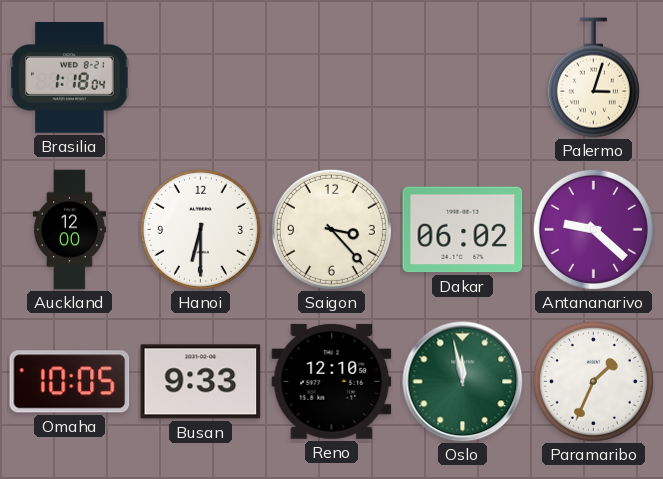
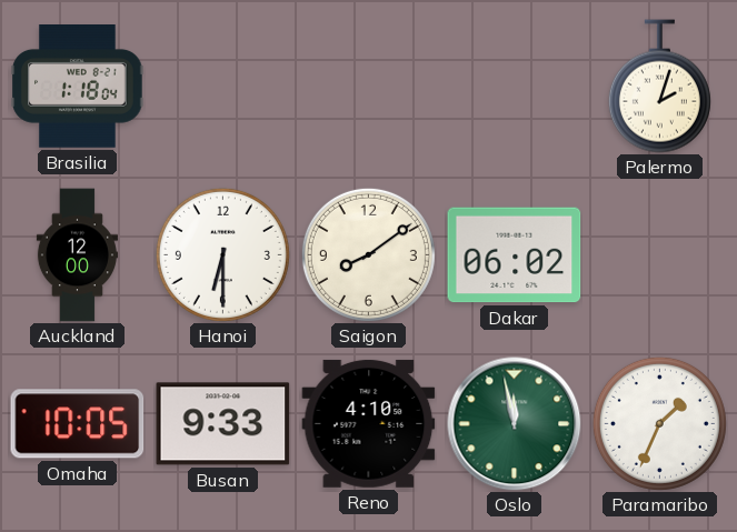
Palermo: 3:03 -> 2:03
Saigon: 3:23 -> 8:09
Antananarivo: 9:22 -> none
Reno: 12:10 -> 4:10
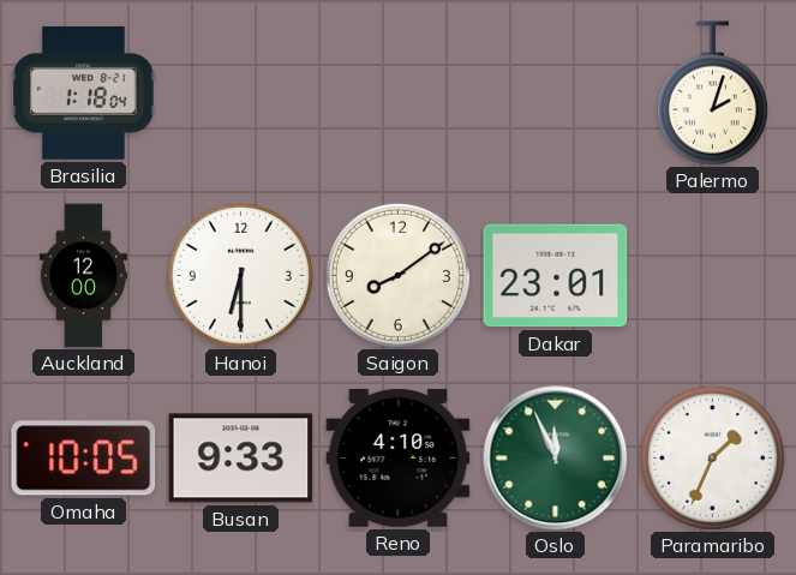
Dakar: 06:02 -> 23:01
Oslo: 11:58 -> 11:56
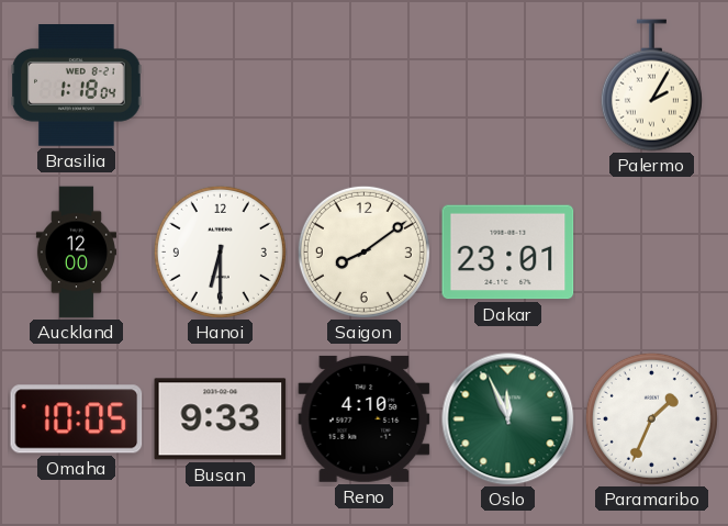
Palermo: 2:03 -> 2:05
